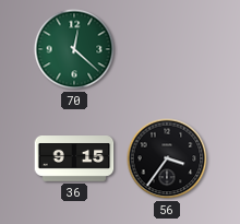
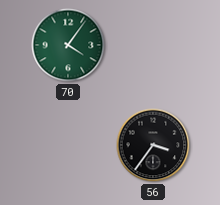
70: 12:22 -> 4:06
36: 9:15 -> none
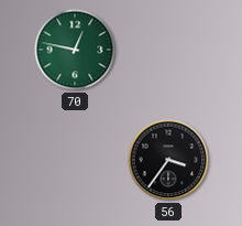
70: 4:06 -> 12:47
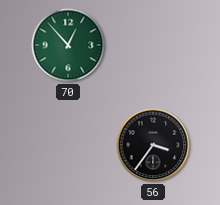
70: 12:47 -> 12:53
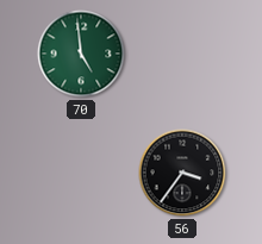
70: 12:53 -> 4:59
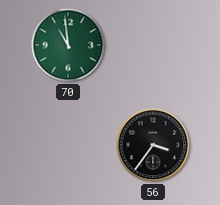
70: 4:59 -> 10:59
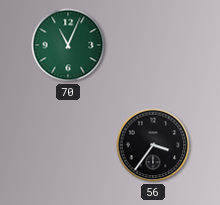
70: 10:59 -> 11:04
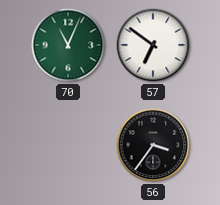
57: none -> 6:51
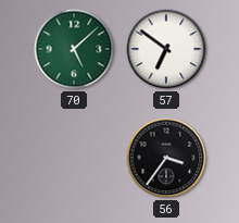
70: 11:04 -> 5:08
